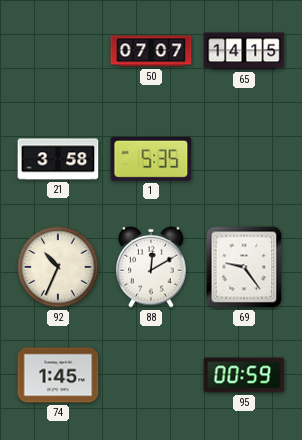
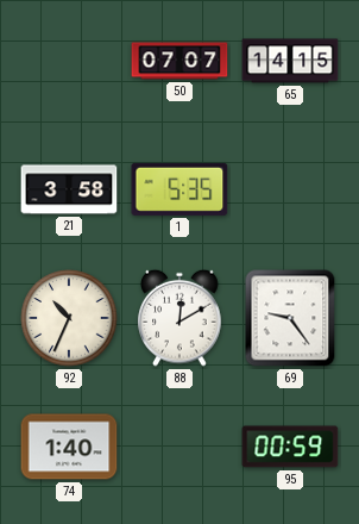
74: 1:45 -> 1:40
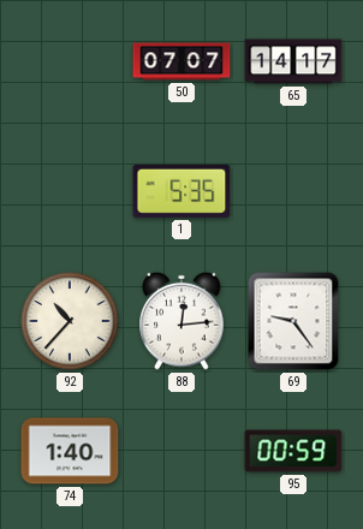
65: 14:15 -> 14:17
21: 3:58 -> none
92: 10:34 -> 10:37
88: 12:10 -> 12:14
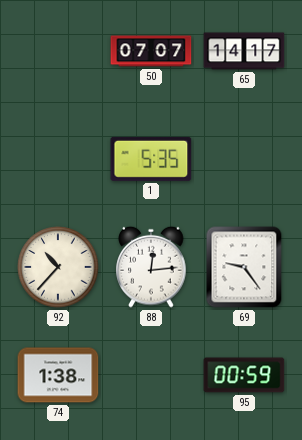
74: 1:40 -> 1:38
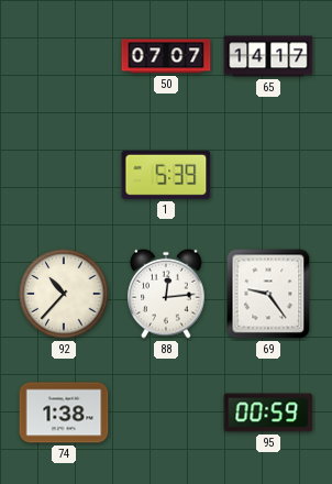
1: 5:35 -> 5:39
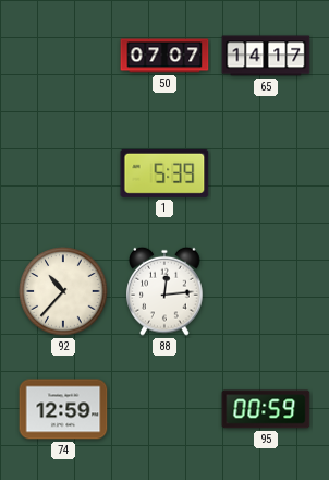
69: 9:24 -> none
74: 1:38 -> 12:59
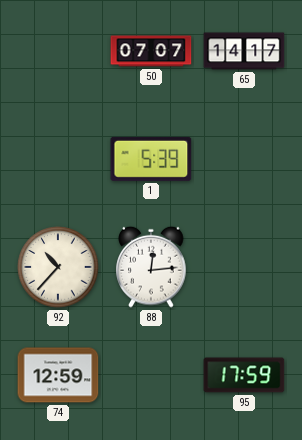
95: 00:59 -> 17:59
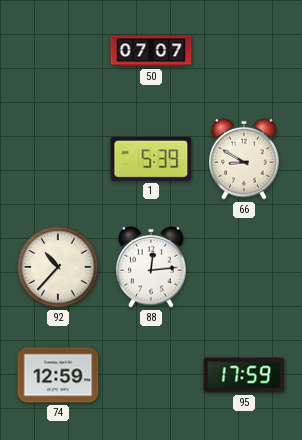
65: 14:17 -> none
66: none -> 8:50
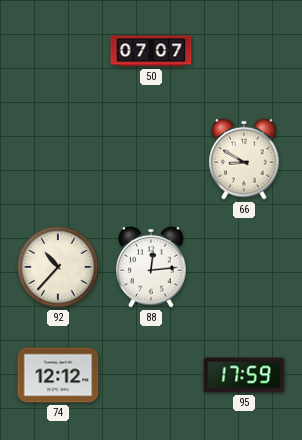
1: 5:39 -> none
74: 12:59 -> 12:12
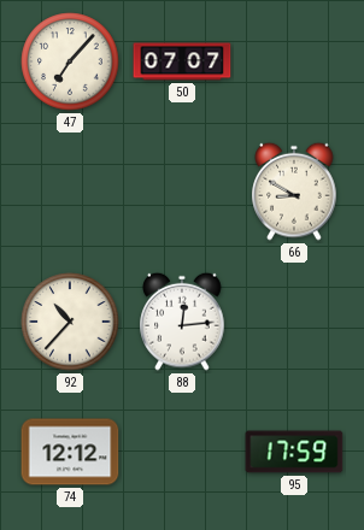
47: none -> 7:07
